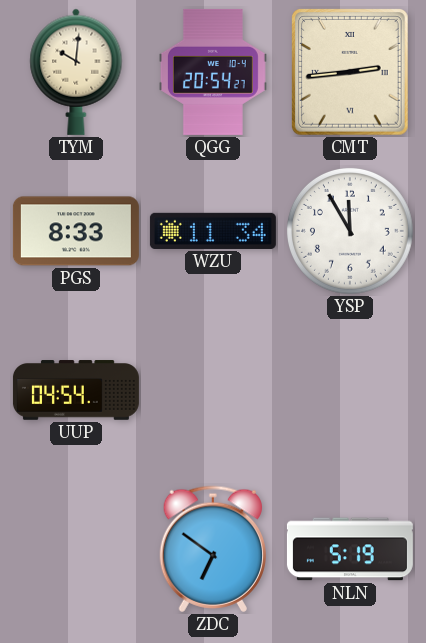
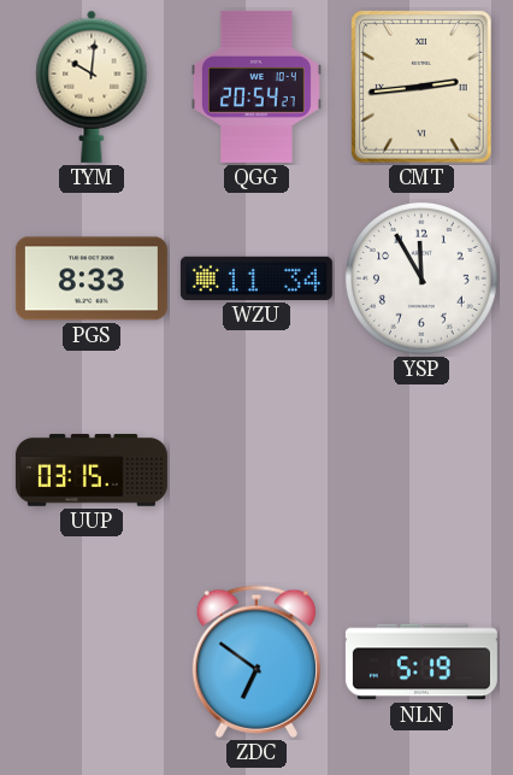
UUP: 04:54 -> 03:15
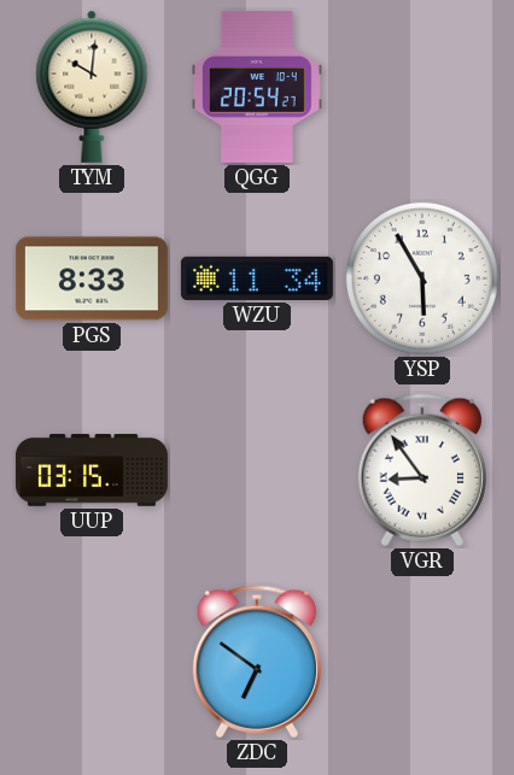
CMT: 2:44 -> none
YSP: 11:55 -> 5:55
VGR: none -> 8:54
NLN: 5:19 -> none
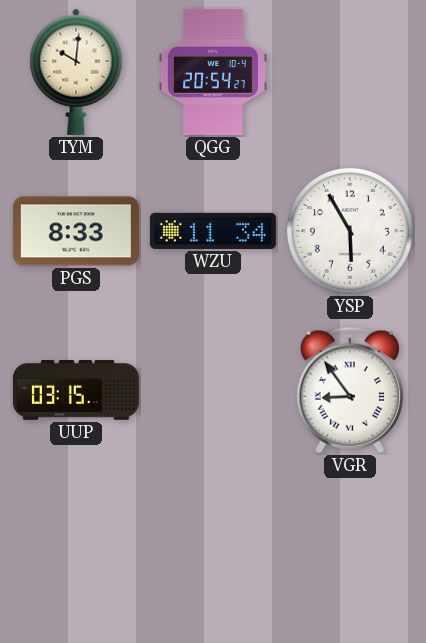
ZDC: 6:51 -> none
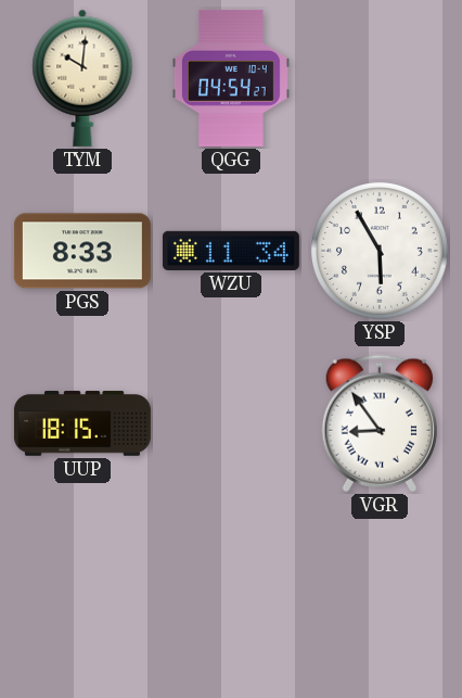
QGG: 20:54 -> 04:54
UUP: 03:15 -> 18:15
